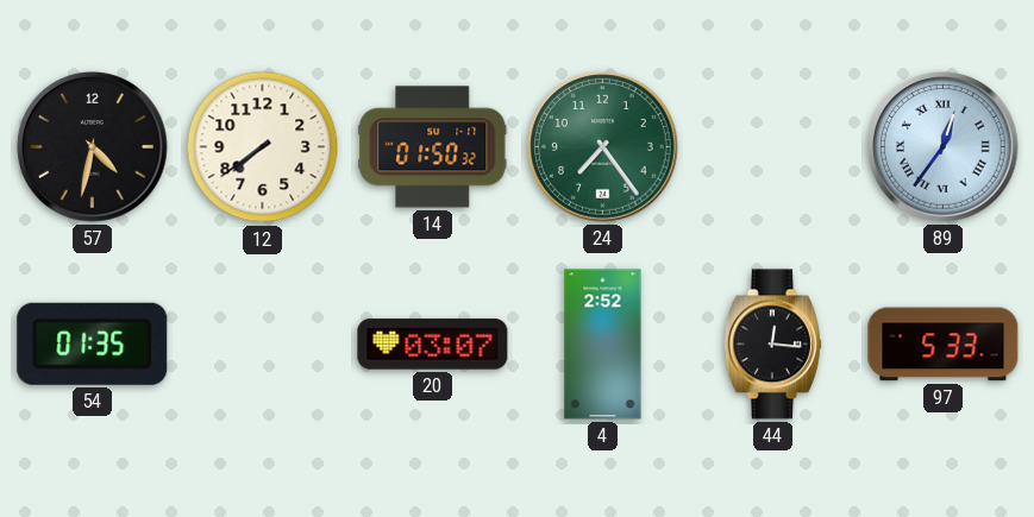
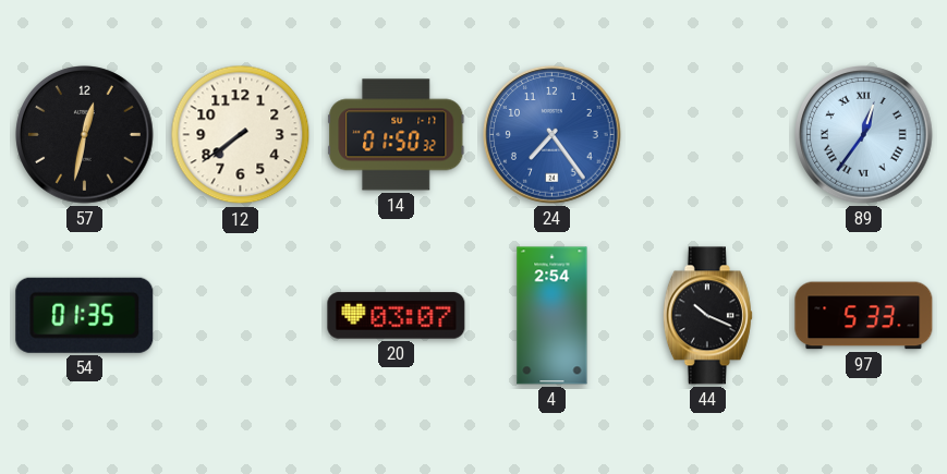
57: 4:32 -> 12:32
24 dial: green -> blue
4: 2:52 -> 2:54
44: 12:16 -> 10:19
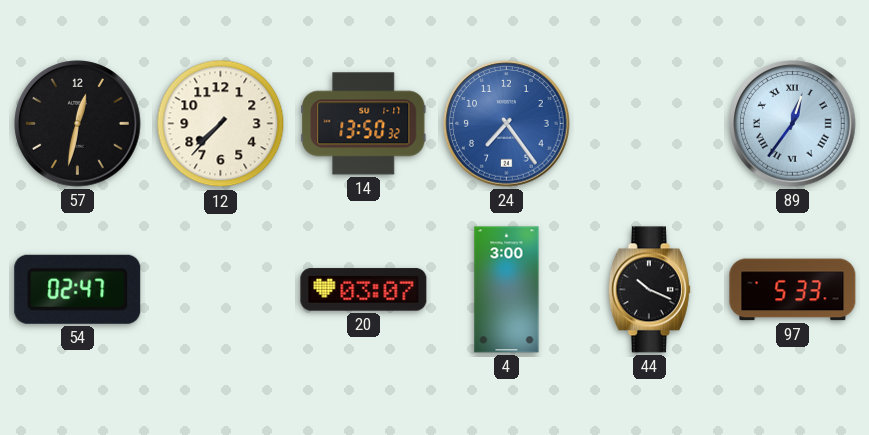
12: 7:39 -> 7:37
14: 01:50 -> 13:50
54: 01:35 -> 02:47
4: 2:54 -> 3:00
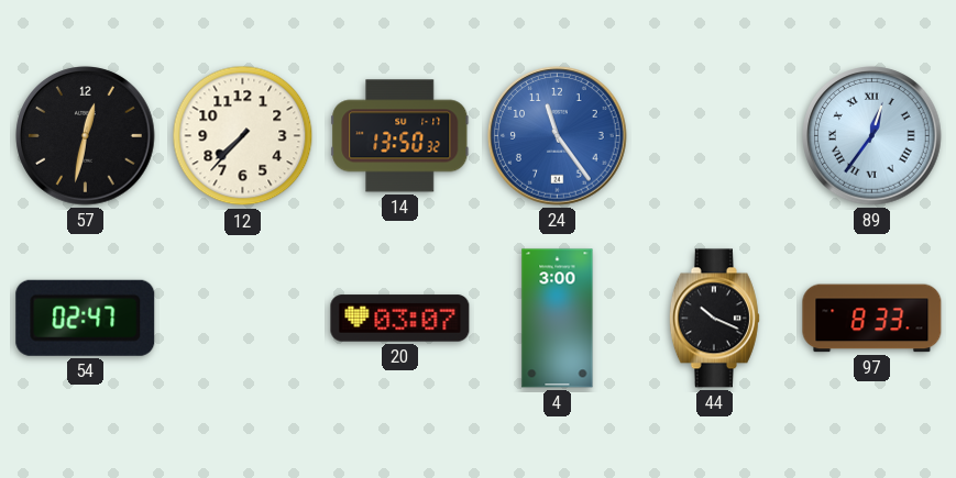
24: 7:24 -> 11:24
97: 5:33 -> 8:33
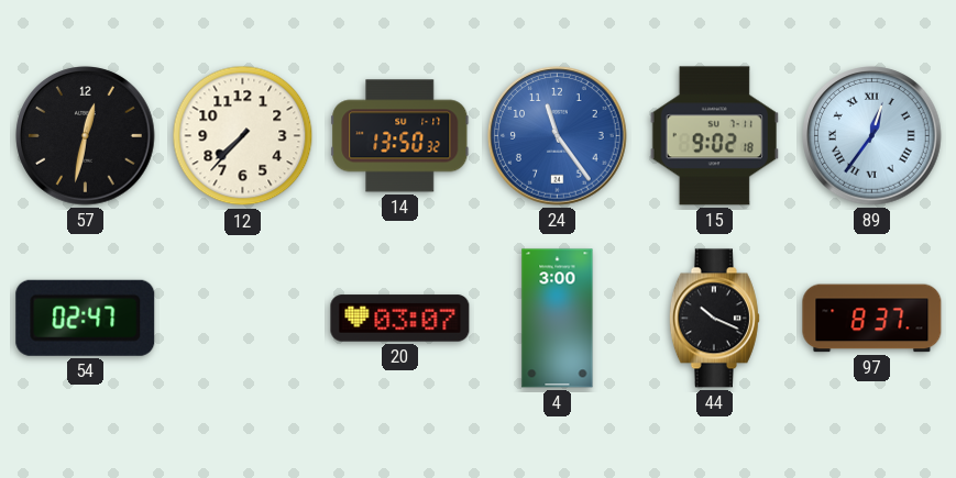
15: none -> 9:02
97: 8:33 -> 8:37
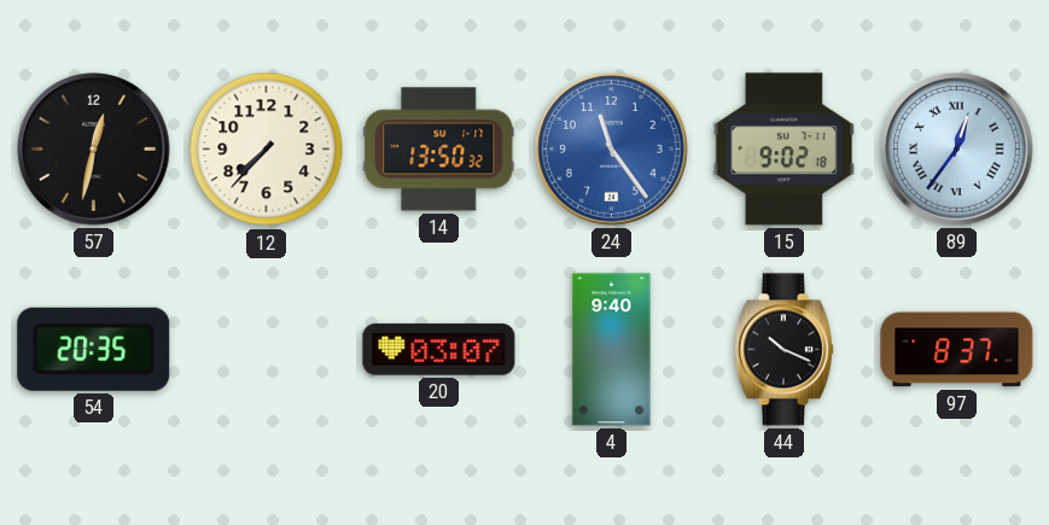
54: 02:47 -> 20:35
4: 3:00 -> 9:40
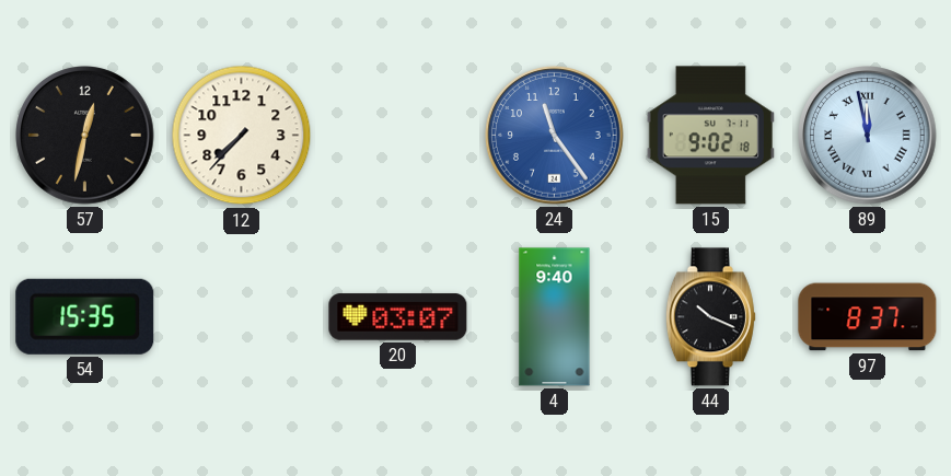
14: 13:50 -> none
89: 12:36 -> 11:58
54: 20:35 -> 15:35
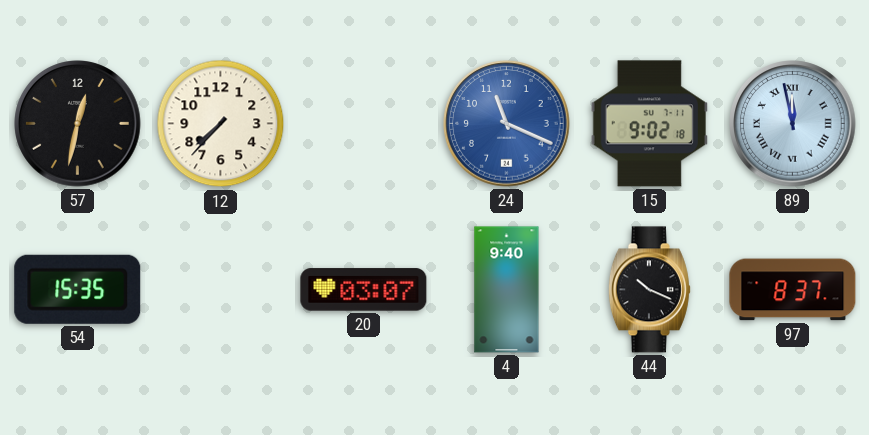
24: 11:24 -> 11:19
